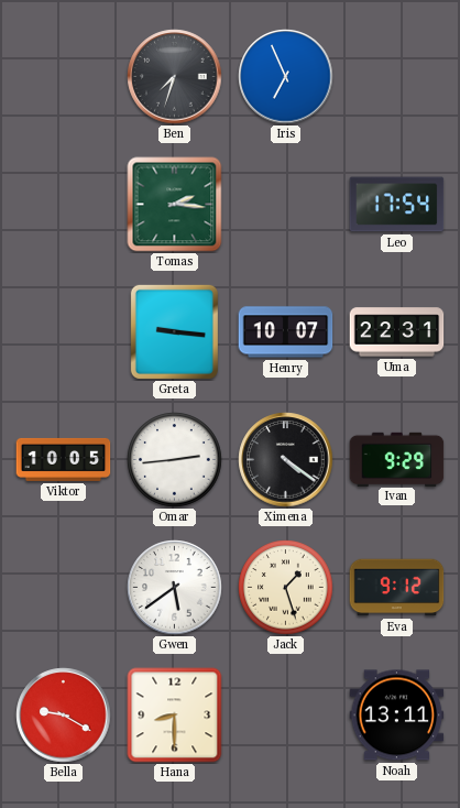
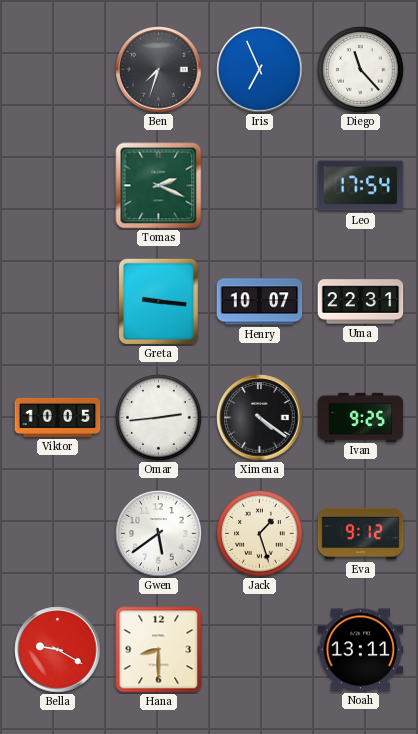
Diego: none -> 11:23
Tomas: 2:16 -> 2:19
Ivan: 9:29 -> 9:25
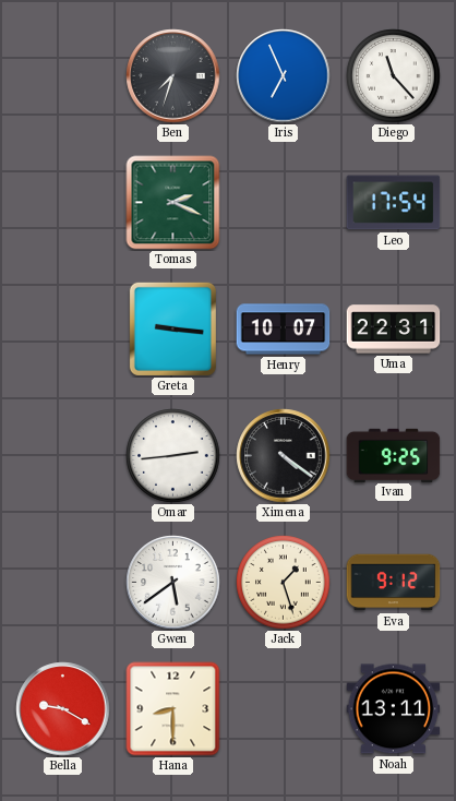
Viktor: 10:05 -> none
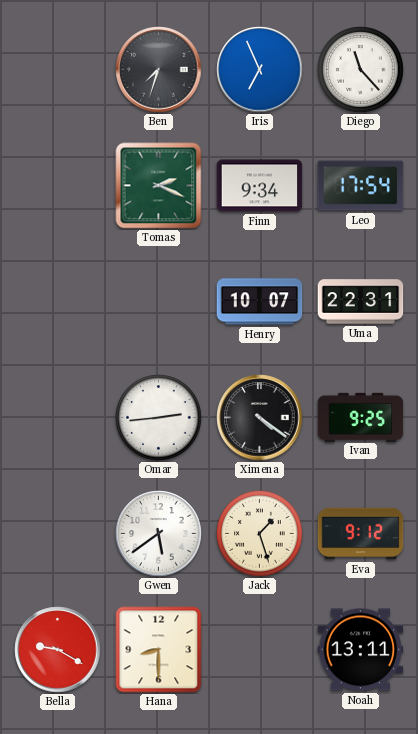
Finn: none -> 9:34
Greta: 9:16 -> none
